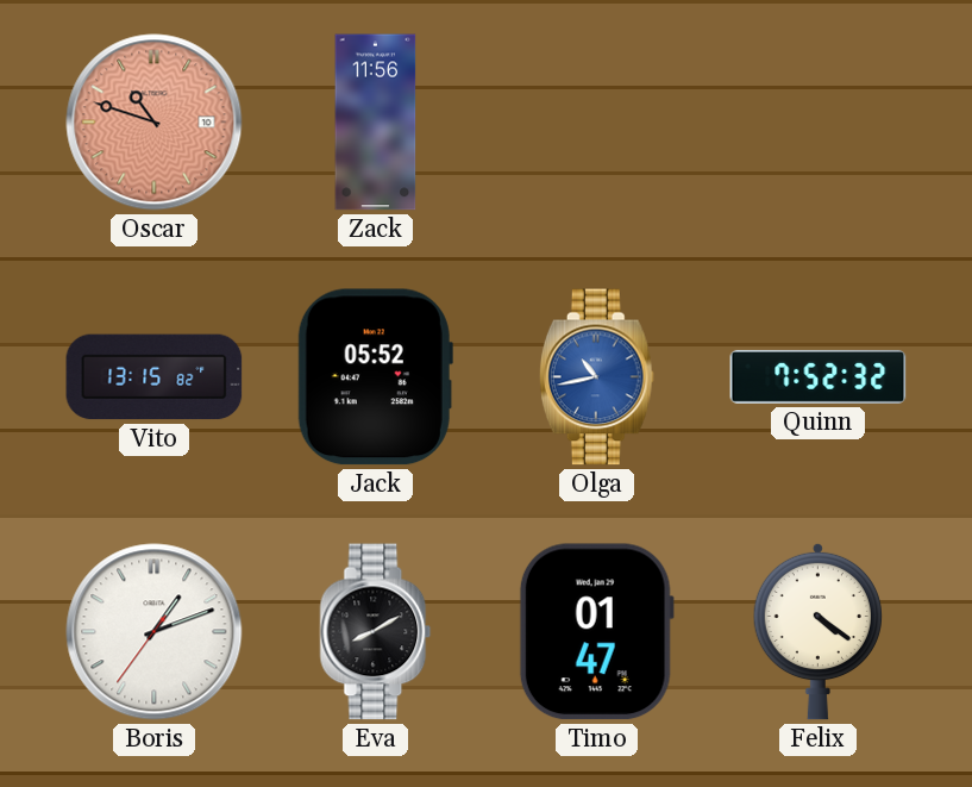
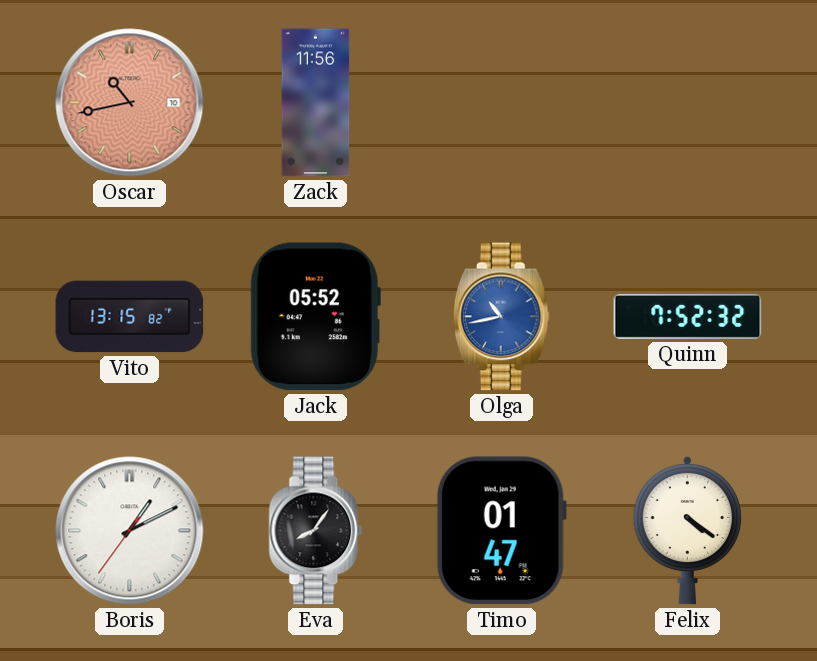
Oscar: 10:48 -> 10:43
Boris: 1:11 -> 1:10
Eva: 8:10 -> 8:06
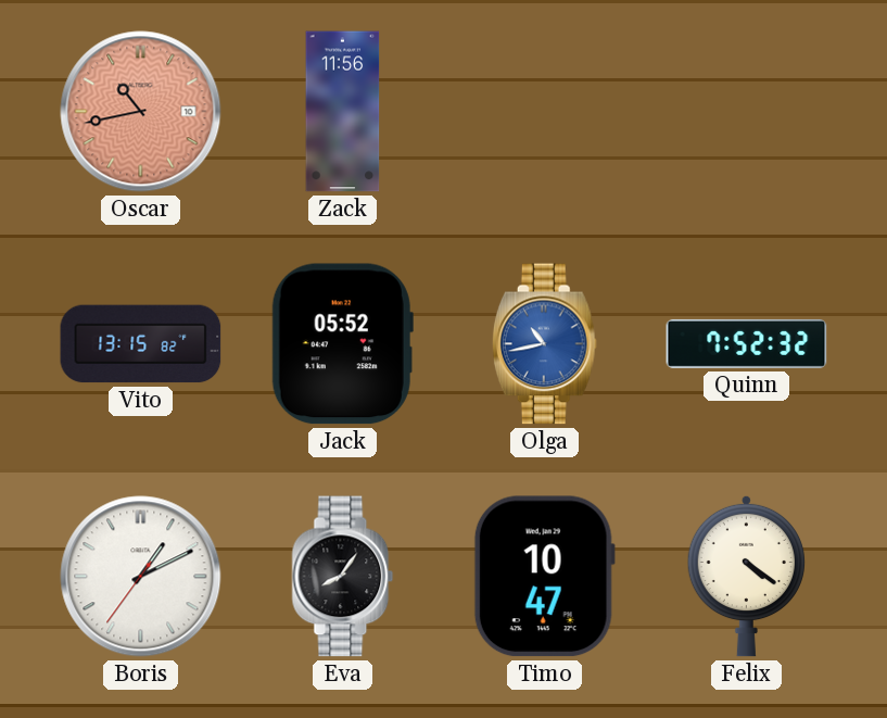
Timo: 01:47 -> 10:47
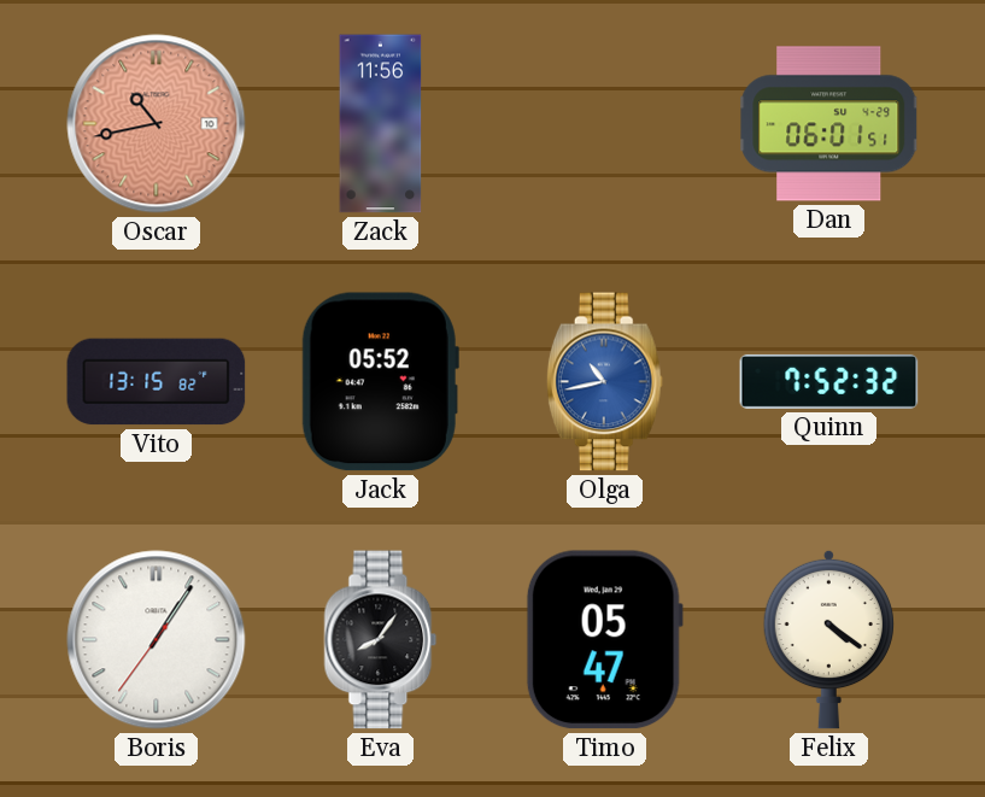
Dan: none -> 06:01
Boris: 1:10 -> 1:05
Timo: 10:47 -> 05:47
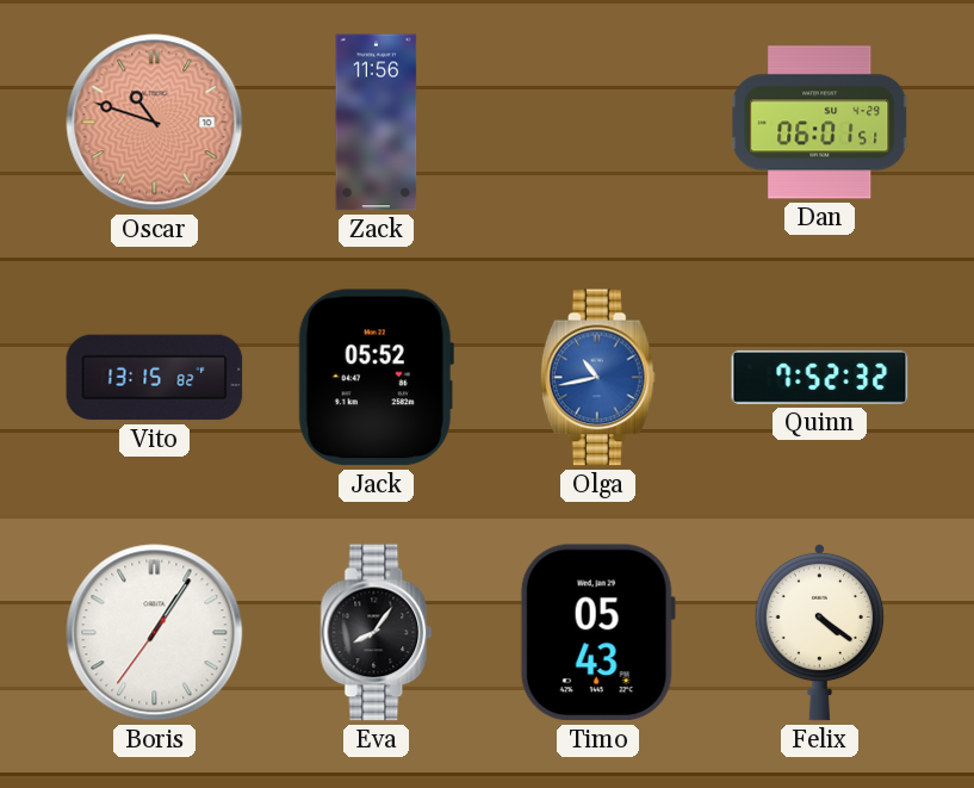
Oscar: 10:43 -> 10:48
Timo: 05:47 -> 05:43
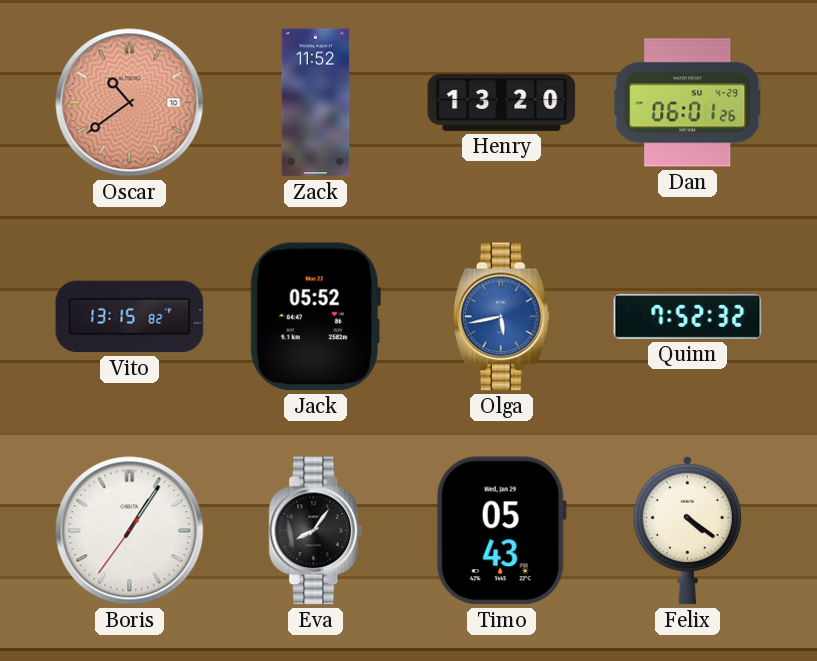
Oscar: 10:48 -> 10:39
Zack: 11:56 -> 11:52
Henry: none -> 13:20
Dan: 06:01:51 -> 06:01:26
Olga: 10:43 -> 5:43
